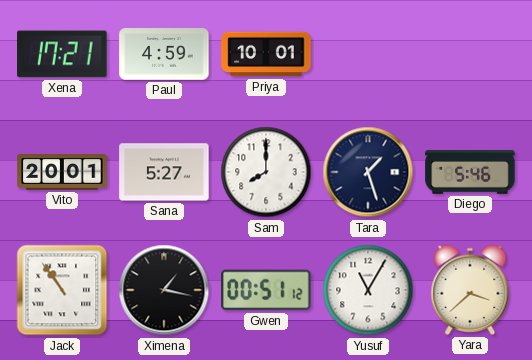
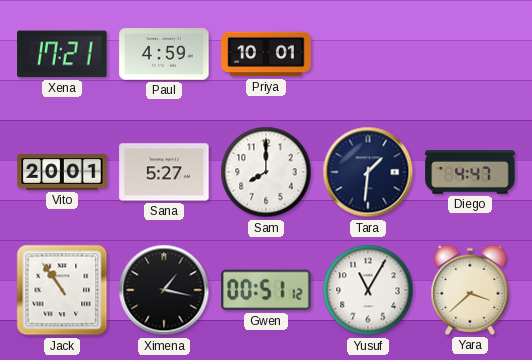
Tara: 1:27 -> 1:31
Diego: 5:46 -> 4:47
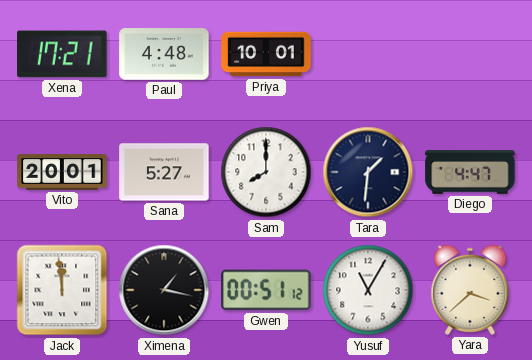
Paul: 4:59 -> 4:48
Jack: 10:54 -> 11:59
